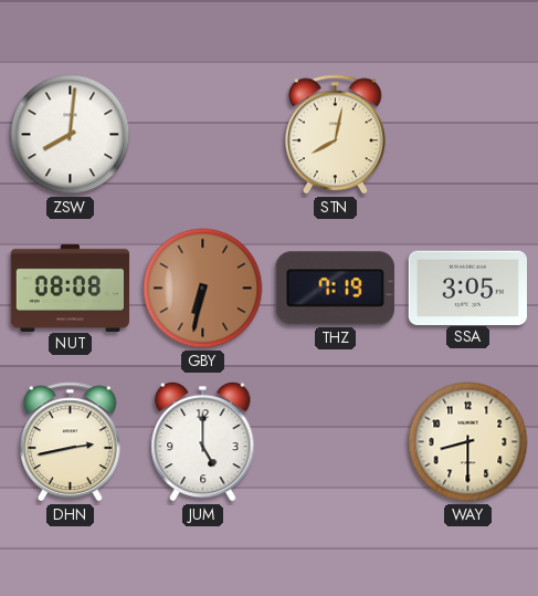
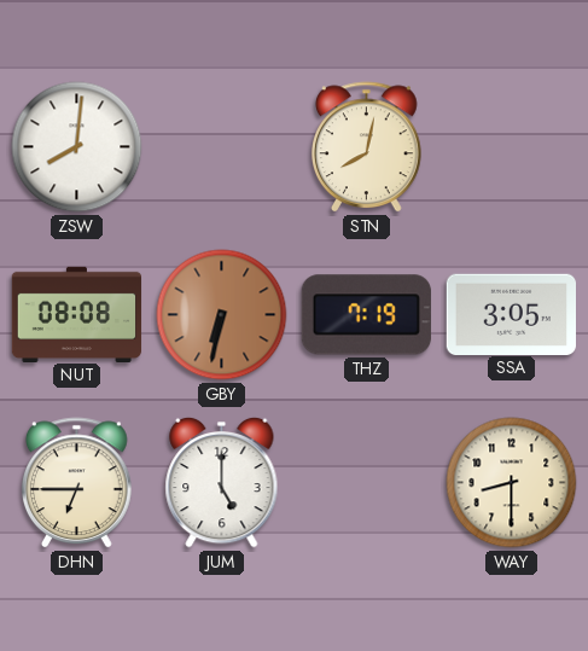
DHN: 2:43 -> 6:45
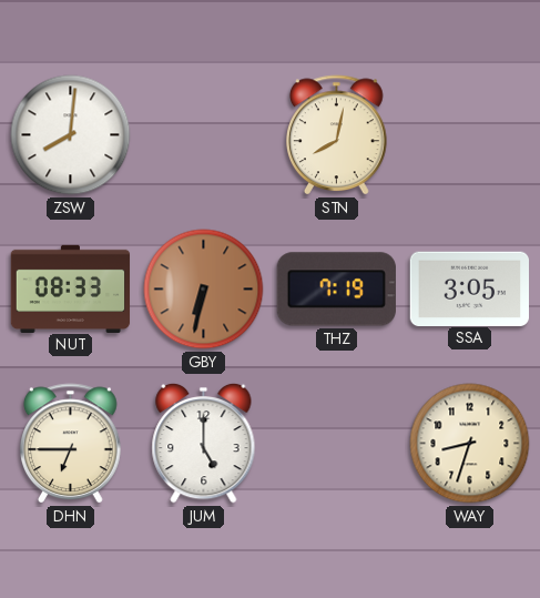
NUT: 08:08 -> 08:33
WAY: 8:30 -> 8:33
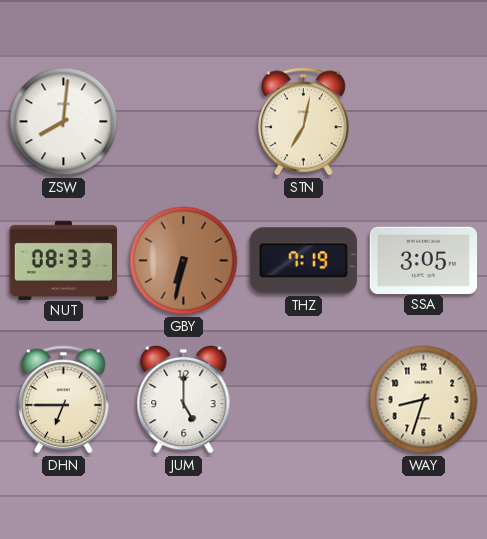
STN: 8:02 -> 7:02
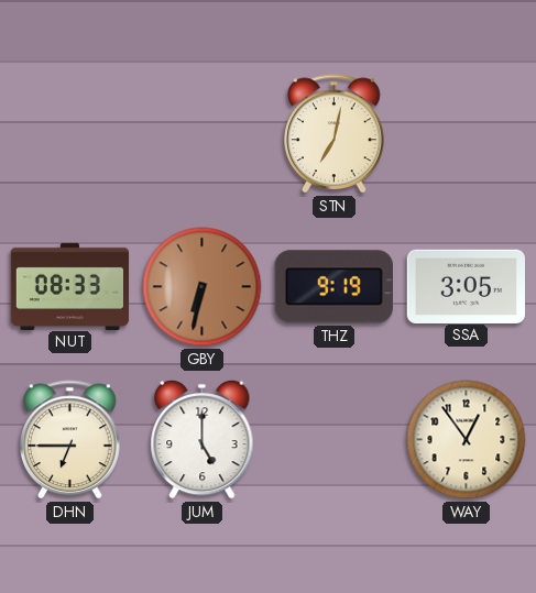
ZSW: 8:01 -> none
THZ: 7:19 -> 9:19
WAY: 8:33 -> 12:54
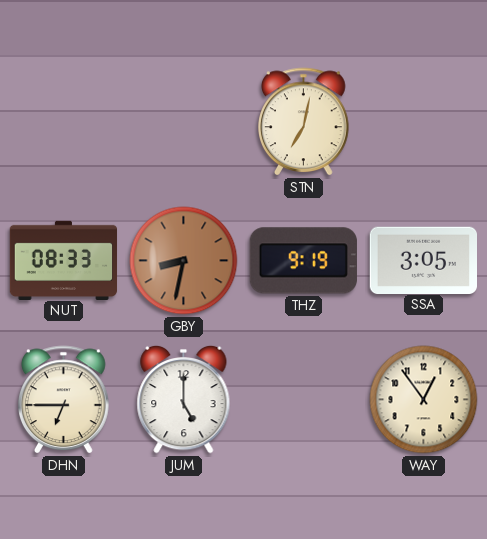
GBY: 6:32 -> 8:32
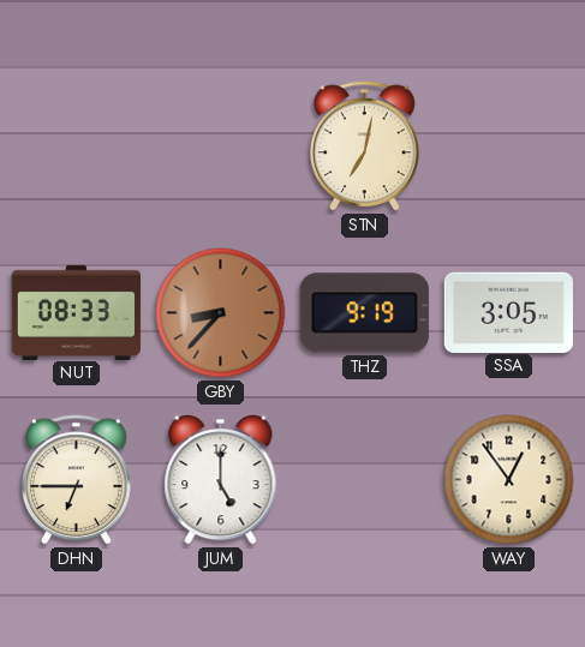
GBY: 8:32 -> 8:37
